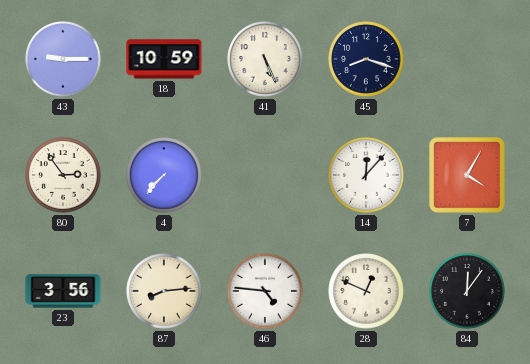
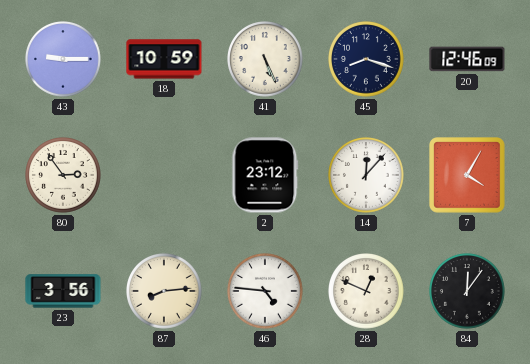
20: none -> 12:46
4: 7:37 -> none
2: none -> 23:12
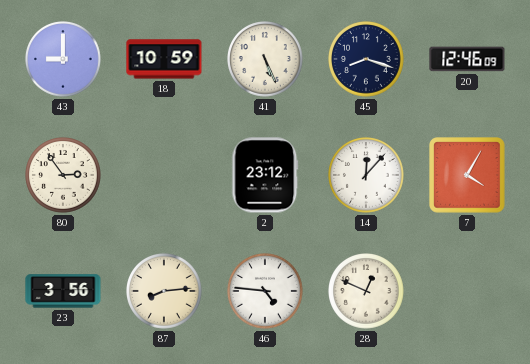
43: 9:15 -> 9:00
84: 12:06 -> none
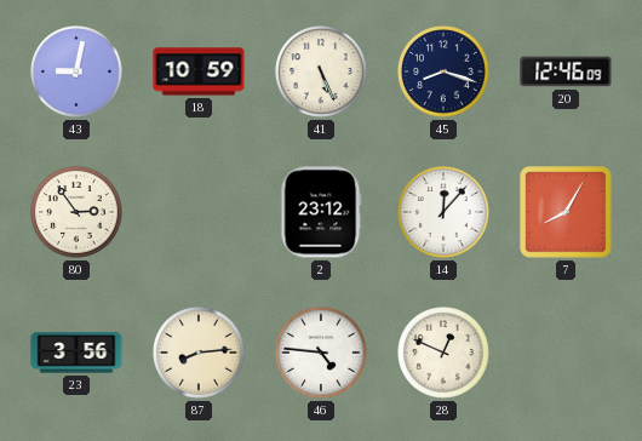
43: 9:00 -> 9:02
7: 4:05 -> 8:05
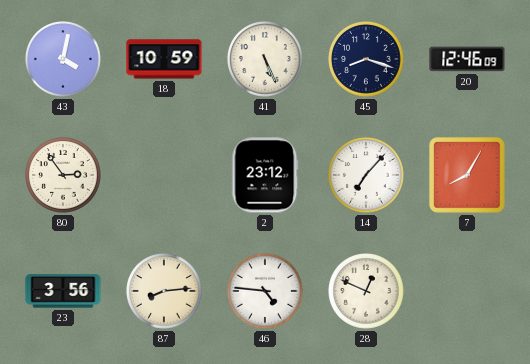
43: 9:02 -> 4:02
14: 12:07 -> 7:07
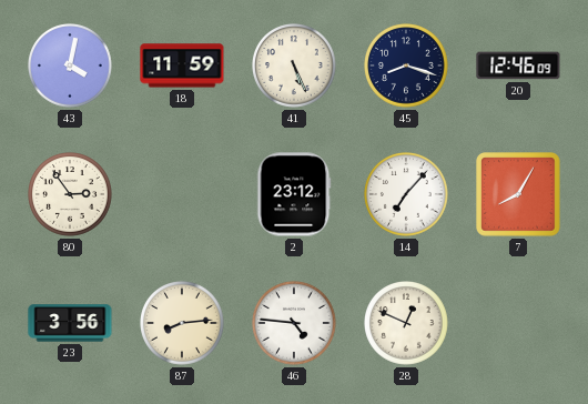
18: 10:59 -> 11:59
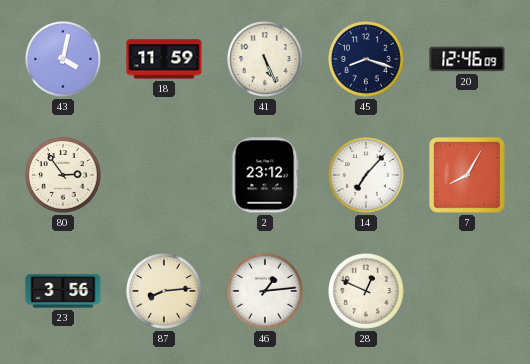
46: 4:46 -> 1:14
